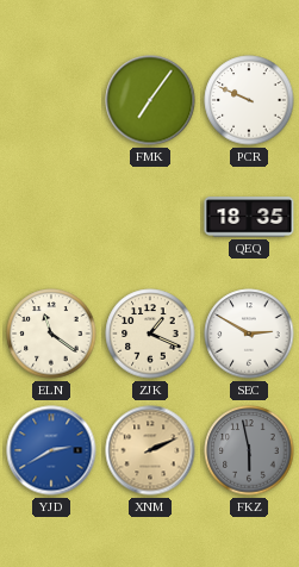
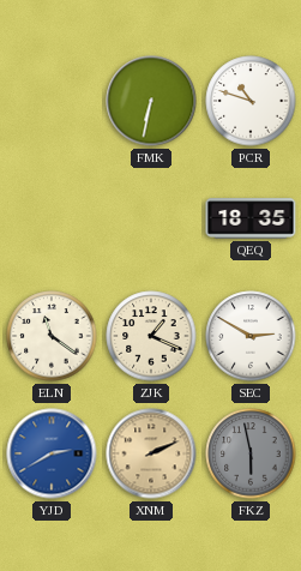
FMK: 7:06 -> 6:32
PCR: 9:49 -> 10:48
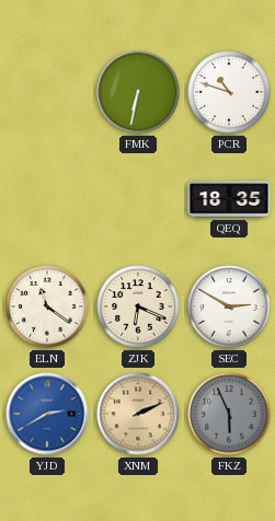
ZJK: 1:19 -> 6:19
FKZ: 5:58 -> 5:56
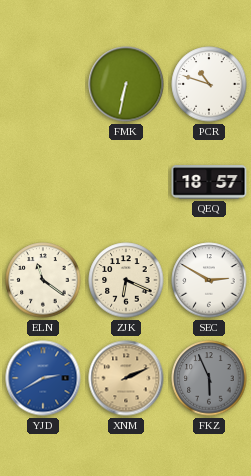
QEQ: 18:35 -> 18:57
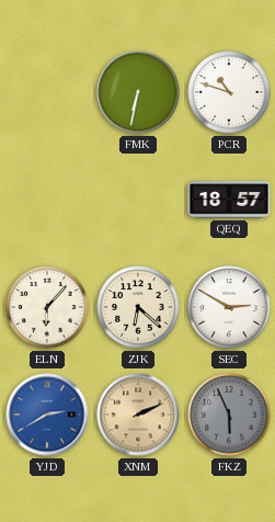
ELN: 11:21 -> 6:07
ZJK: 6:19 -> 6:22
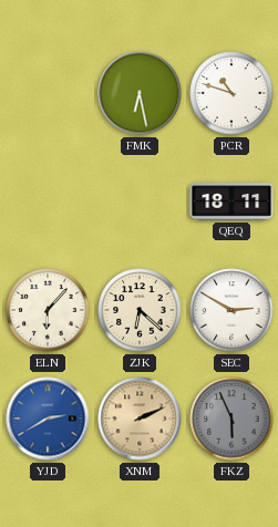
FMK: 6:32 -> 6:28
QEQ: 18:57 -> 18:11
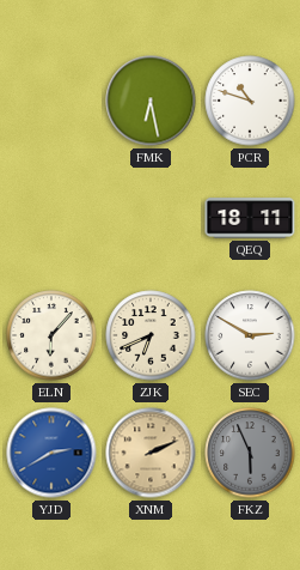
ZJK: 6:22 -> 6:41
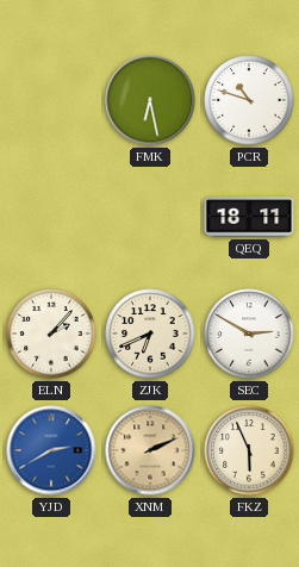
ELN: 6:07 -> 2:07
FKZ dial: grey -> cream
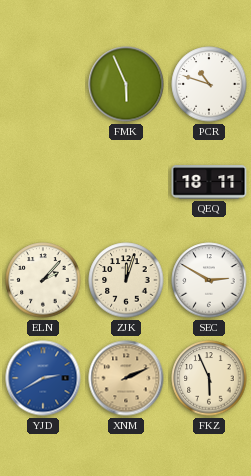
FMK: 6:28 -> 5:56
ZJK: 6:41 -> 12:03
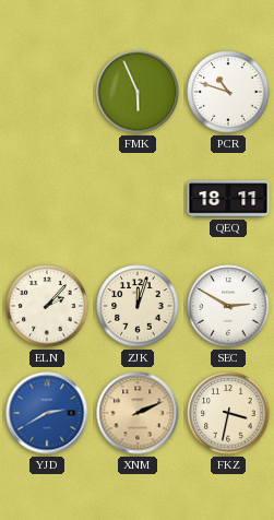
FKZ: 5:56 -> 3:32
